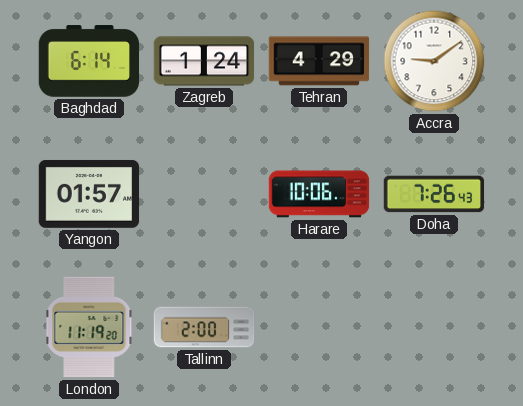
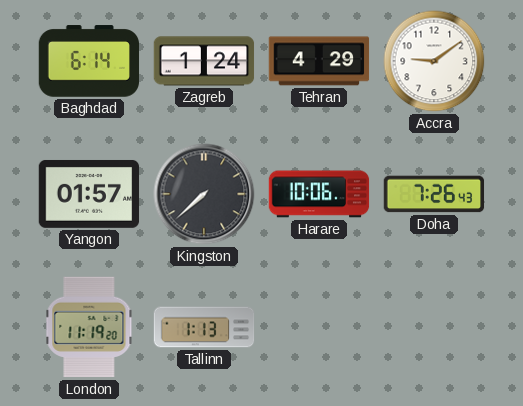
Kingston: none -> 7:38
Tallinn: 2:00 -> 1:13
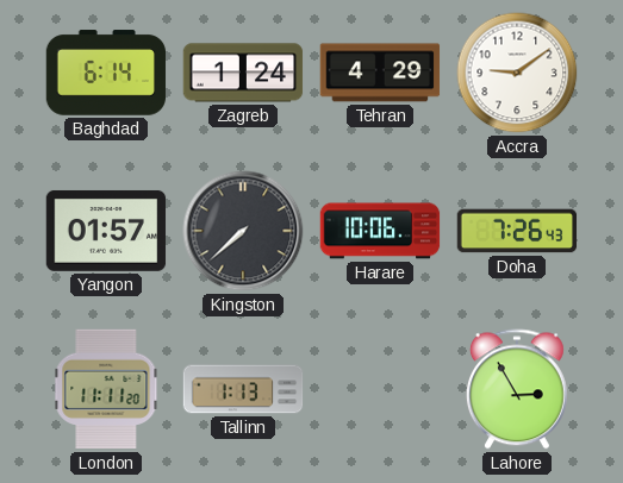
London: 11:19 -> 11:11
Lahore: none -> 2:55
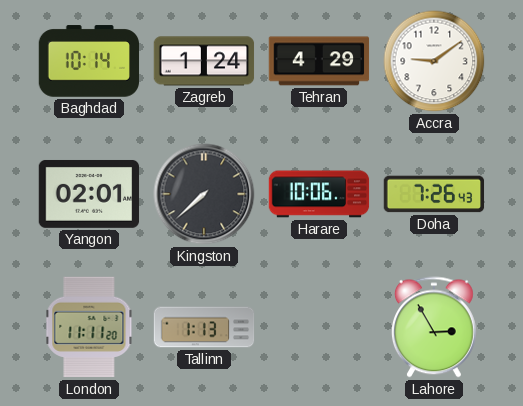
Baghdad: 6:14 -> 10:14
Yangon: 01:57 -> 02:01
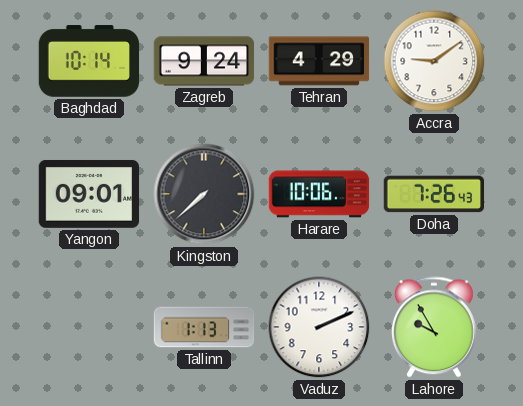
Zagreb: 1:24 -> 9:24
Yangon: 02:01 -> 09:01
London: 11:11 -> none
Vaduz: none -> 2:11
Lahore: 2:55 -> 9:55
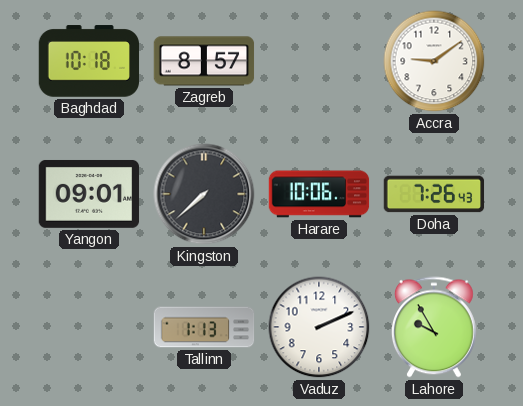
Baghdad: 10:14 -> 10:18
Zagreb: 9:24 -> 8:57
Tehran: 4:29 -> none
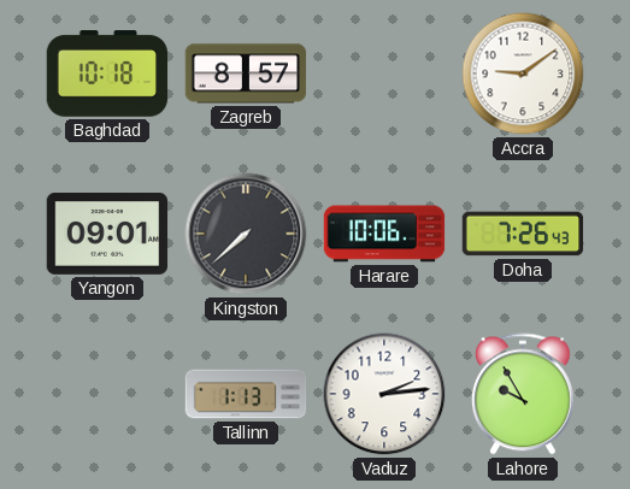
Vaduz: 2:11 -> 2:14
